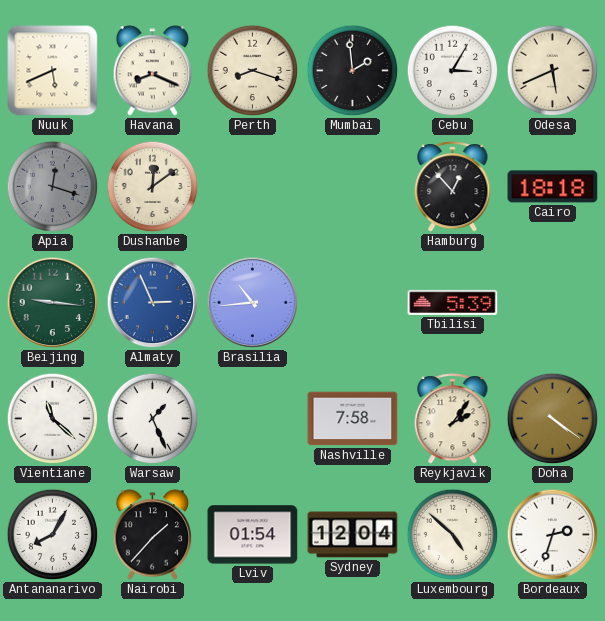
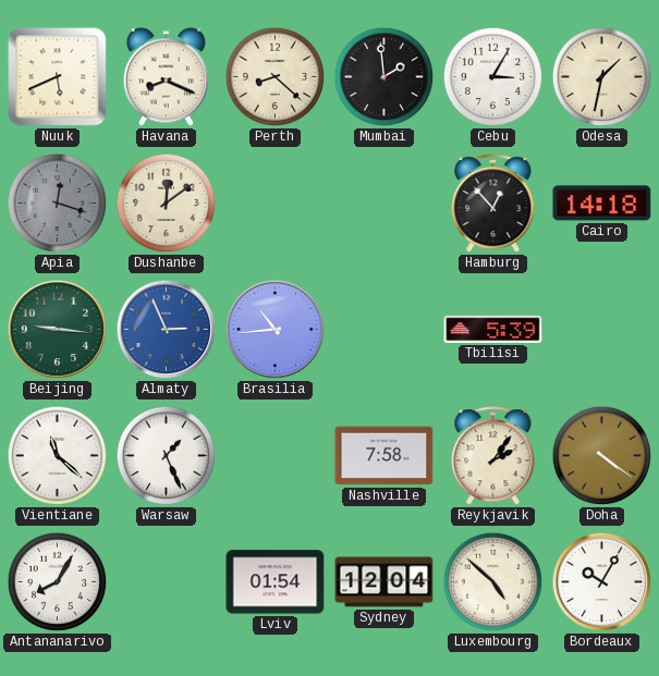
Perth: 8:18 -> 8:22
Odesa: 5:41 -> 1:32
Cairo: 18:18 -> 14:18
Nairobi: 1:37 -> none
Bordeaux: 2:33 -> 10:05
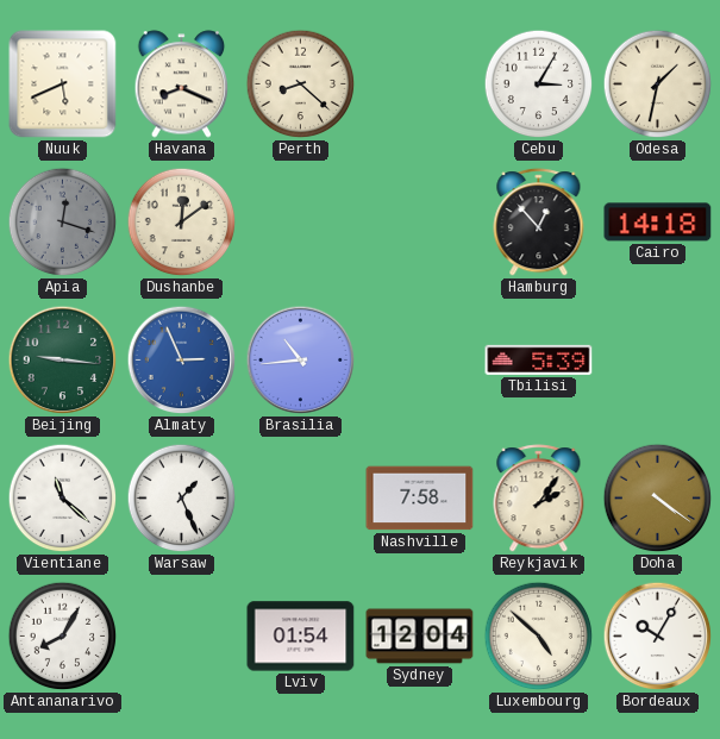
Mumbai: 1:59 -> none
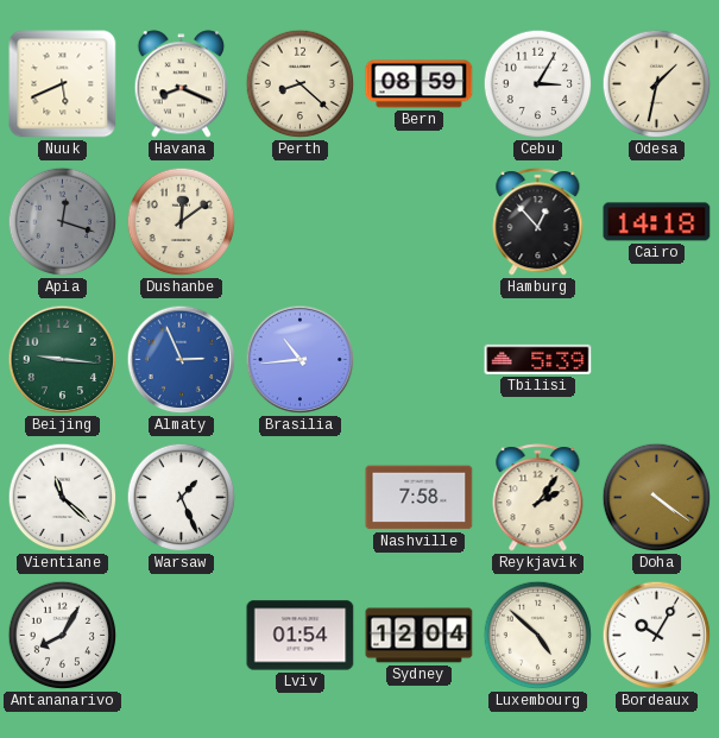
Bern: none -> 08:59
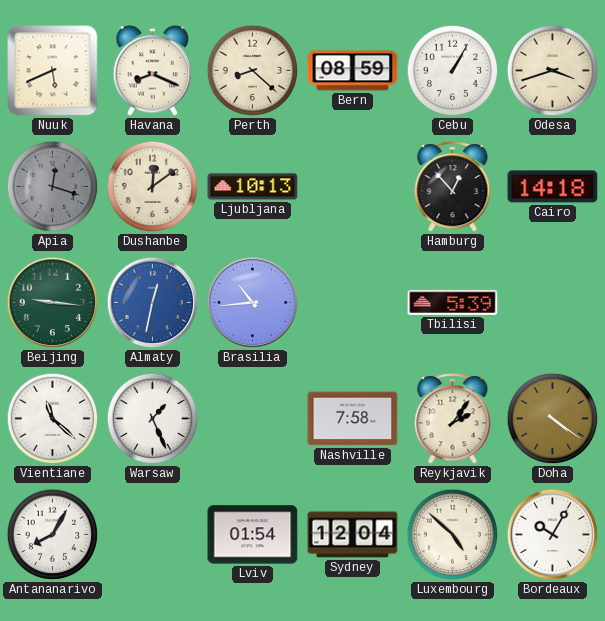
Cebu: 3:05 -> 1:05
Odesa: 1:32 -> 3:42
Ljubljana: none -> 10:13
Almaty: 2:56 -> 12:32
